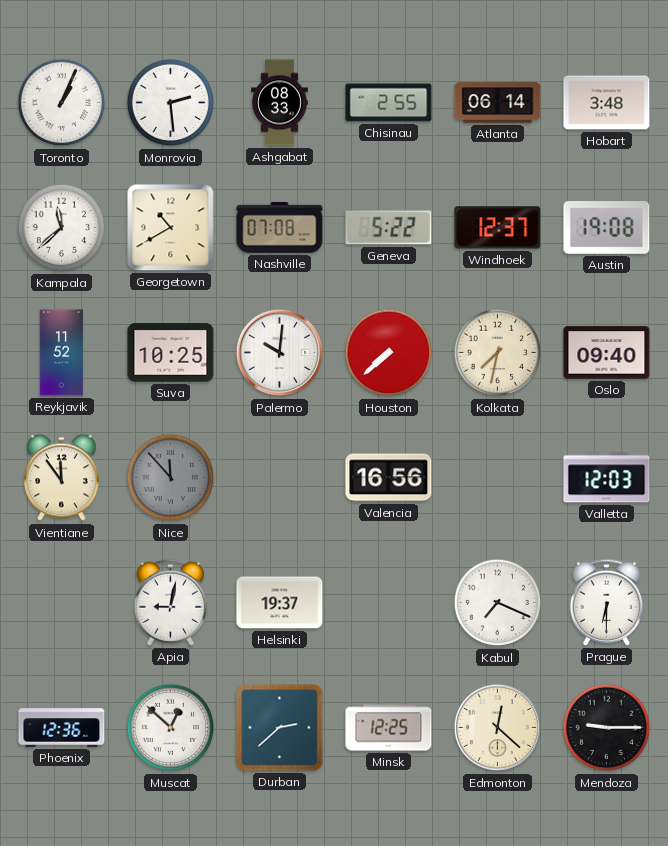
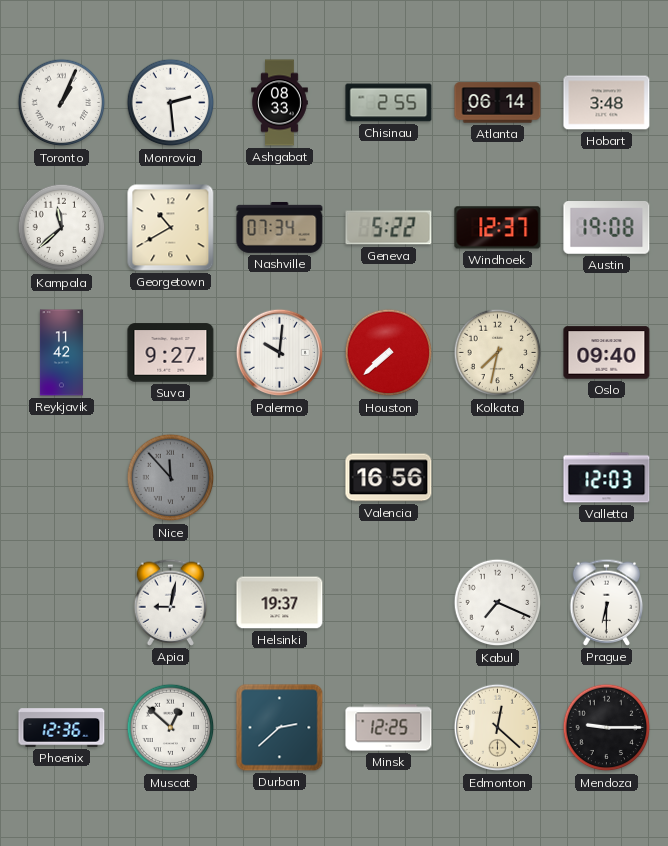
Nashville: 07:08 -> 07:34
Reykjavik: 11:52 -> 11:42
Suva: 10:25 -> 9:27
Vientiane: 11:54 -> none
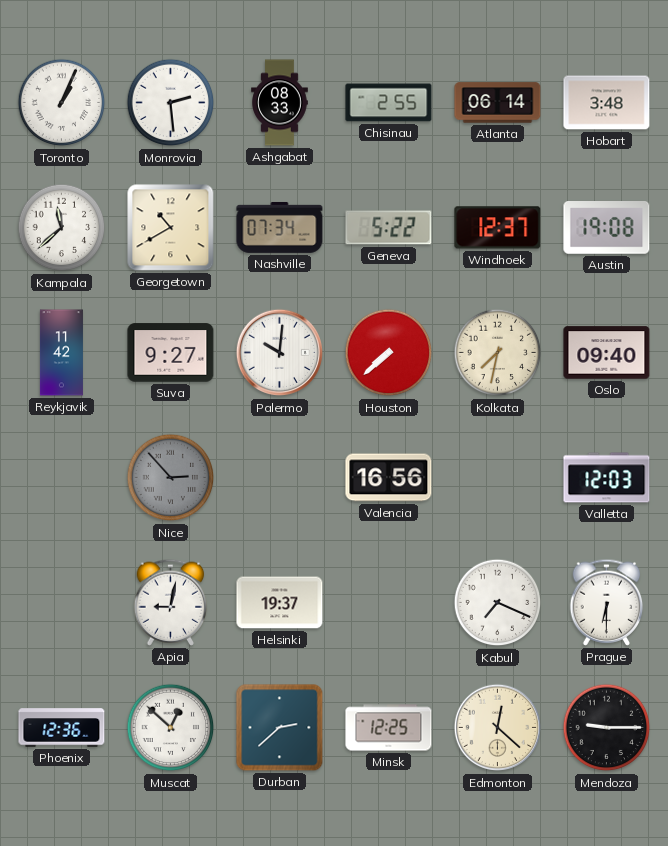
Nice: 11:53 -> 2:53
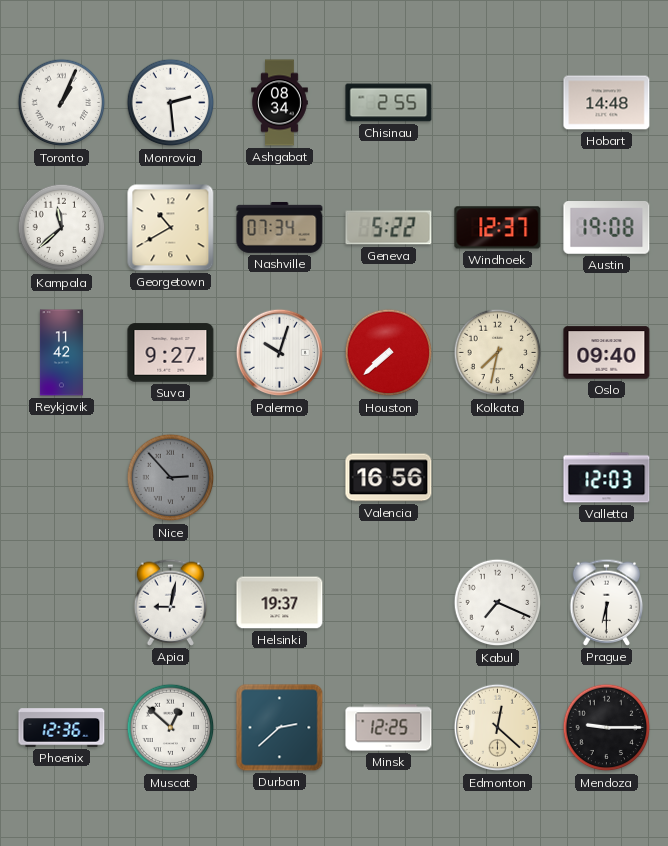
Ashgabat: 08:33 -> 08:34
Atlanta: 06:14 -> none
Hobart: 3:48 -> 14:48
Palermo: 10:01 -> 10:03
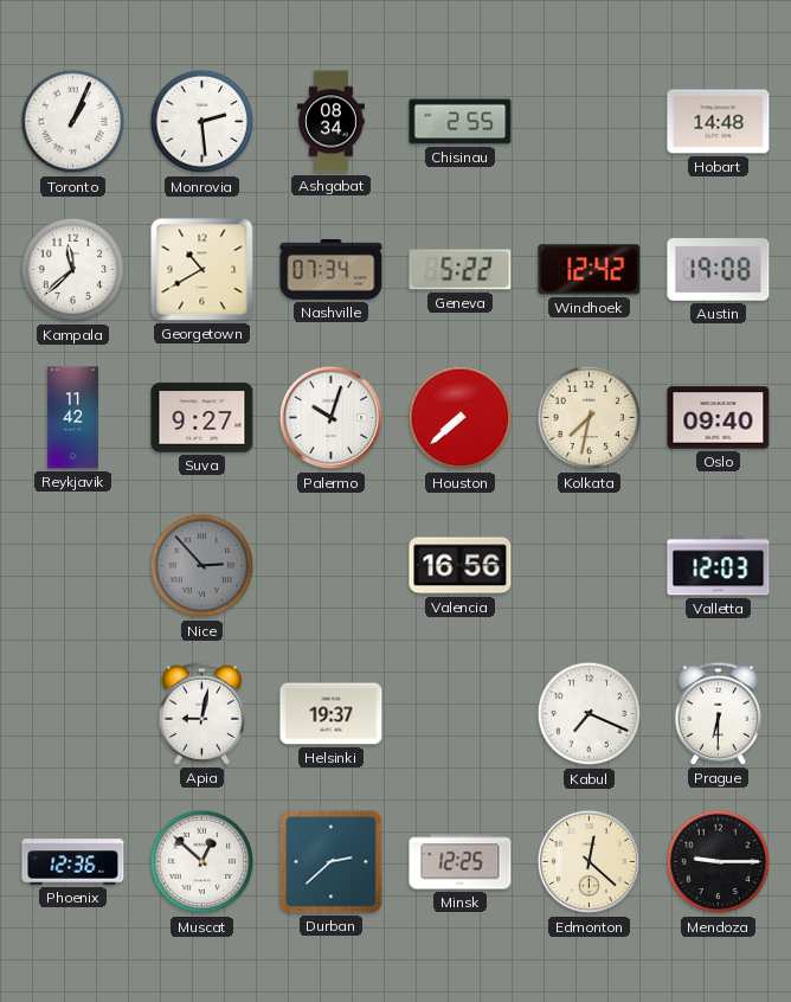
Windhoek: 12:37 -> 12:42
